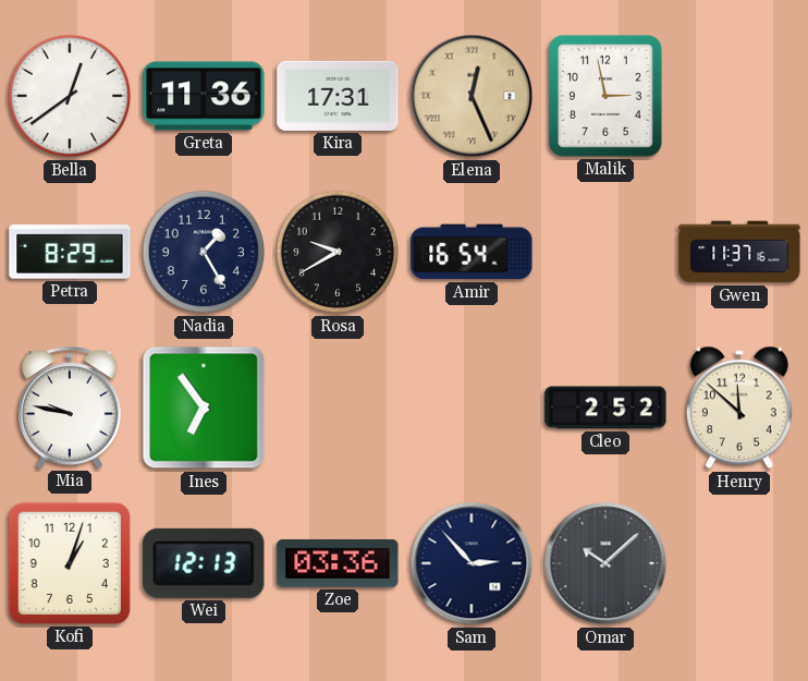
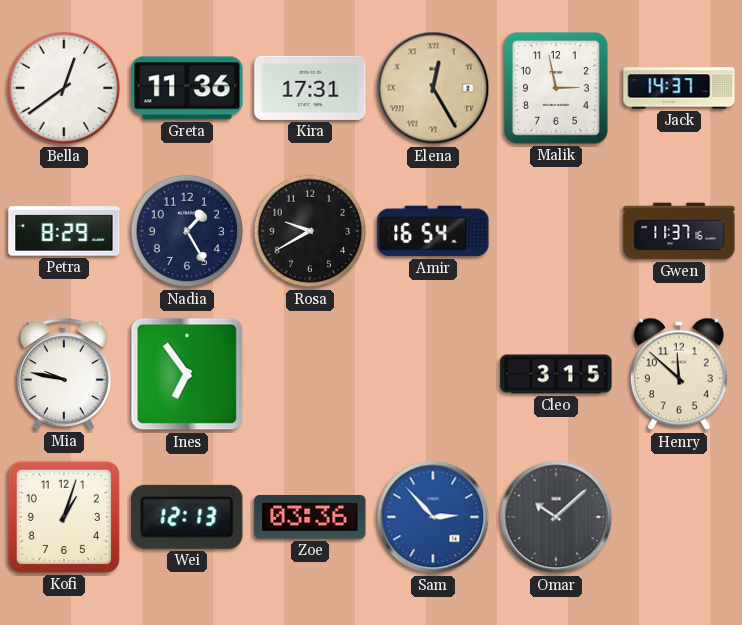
Elena: 12:26 -> 12:25
Jack: none -> 14:37
Cleo: 2:52 -> 3:15
Sam dial: navy -> blue
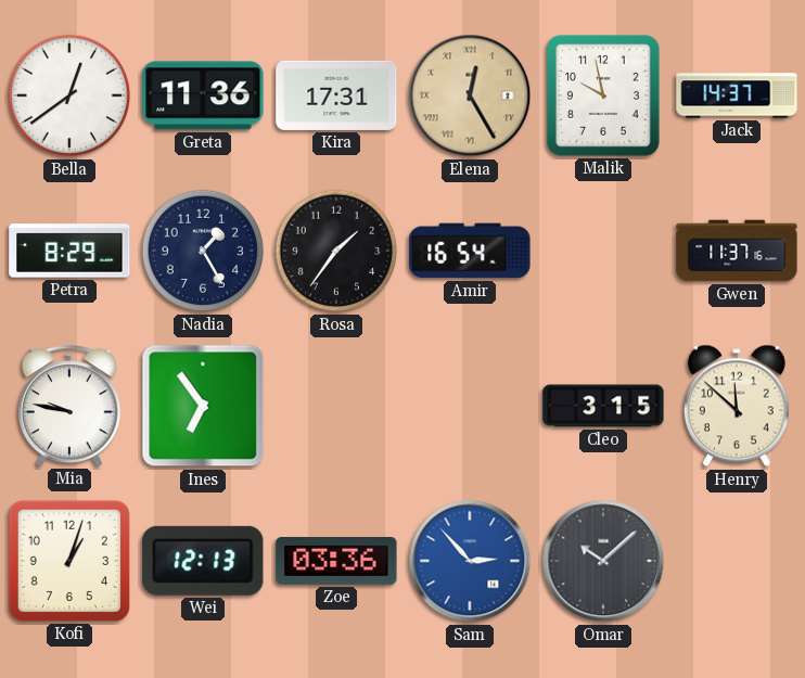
Malik: 2:58 -> 9:58
Rosa: 9:40 -> 1:36
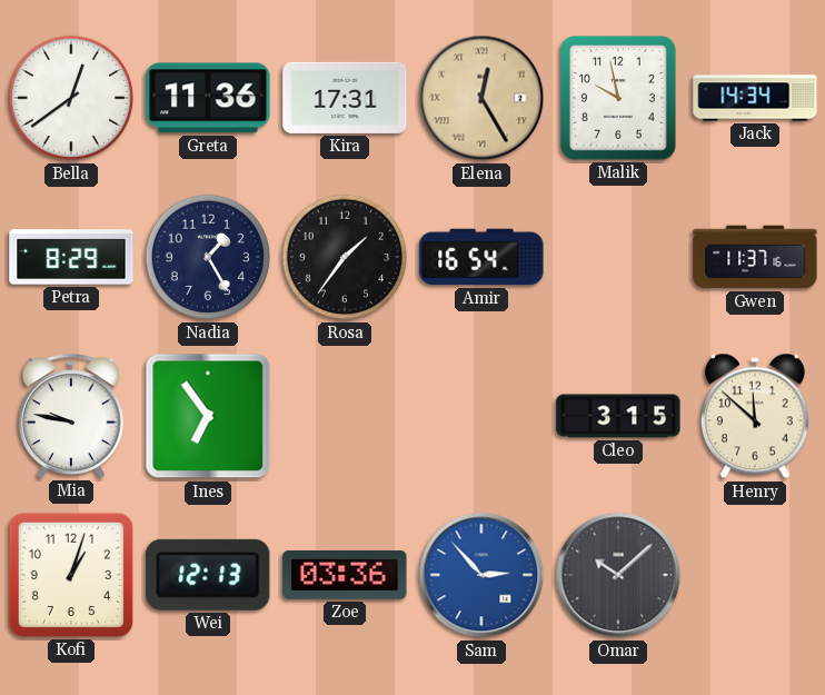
Jack: 14:37 -> 14:34
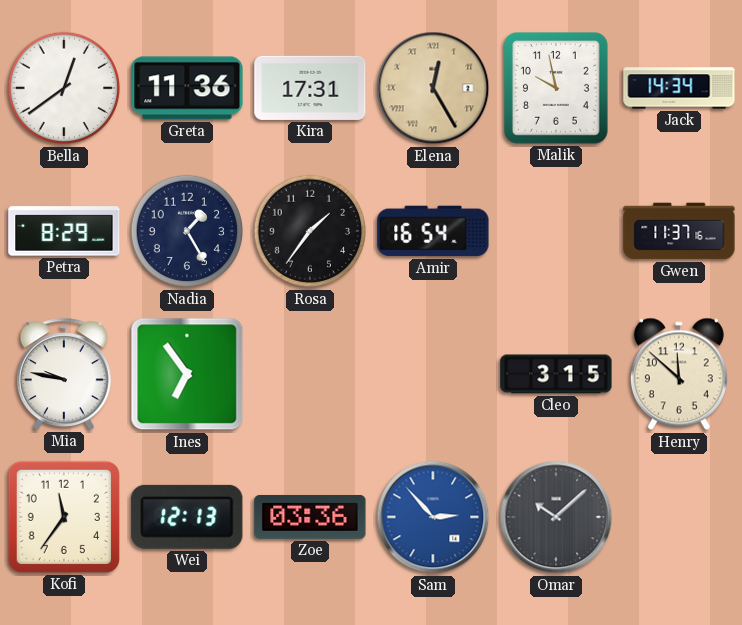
Kofi: 1:03 -> 11:36
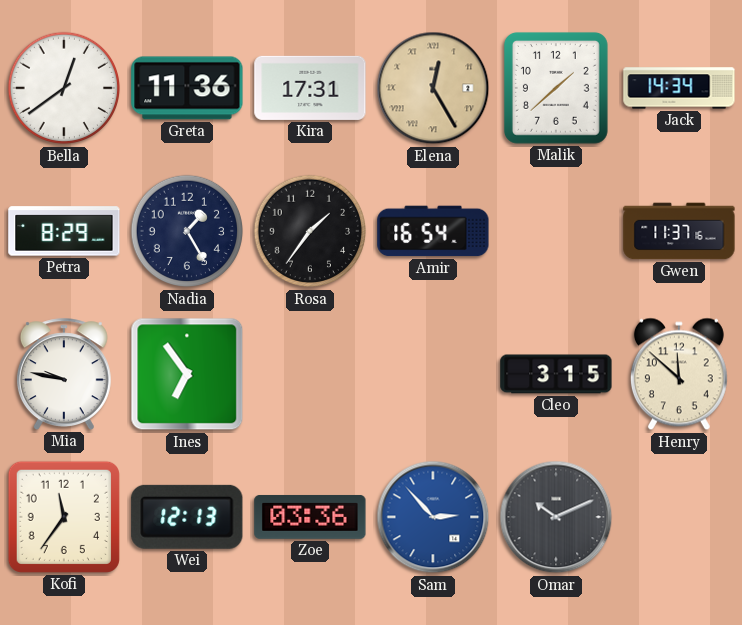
Malik: 9:58 -> 1:38
Omar: 10:08 -> 10:11
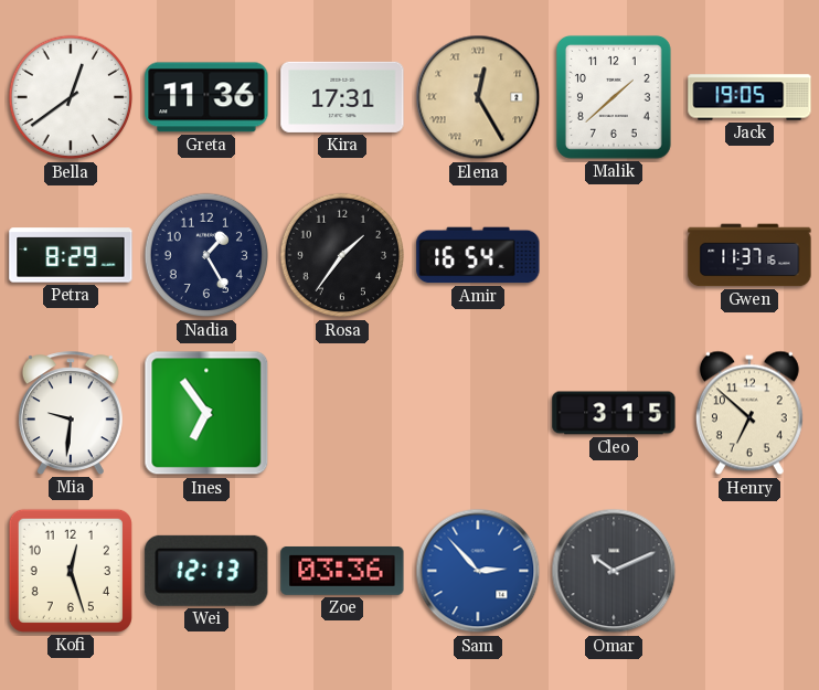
Jack: 14:34 -> 19:05
Mia: 9:47 -> 9:31
Henry: 11:52 -> 6:52
Kofi: 11:36 -> 12:27
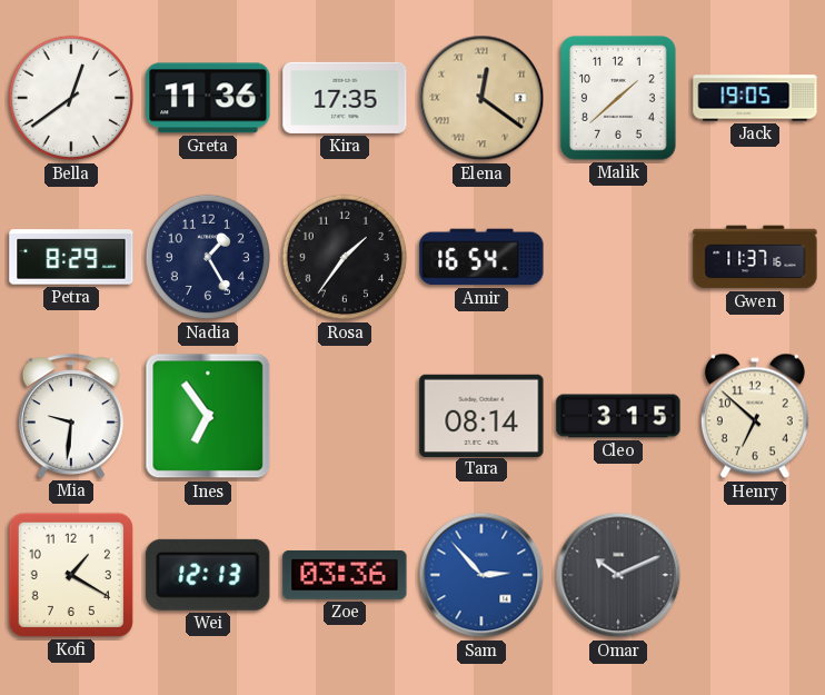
Kira: 17:31 -> 17:35
Elena: 12:25 -> 12:21
Tara: none -> 08:14
Kofi: 12:27 -> 1:20
